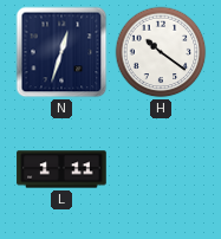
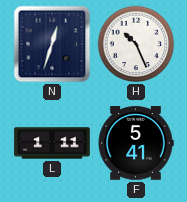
H: 10:21 -> 10:26
F: none -> 5:41
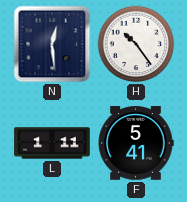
N: 12:33 -> 12:29
H: 10:26 -> 10:24
